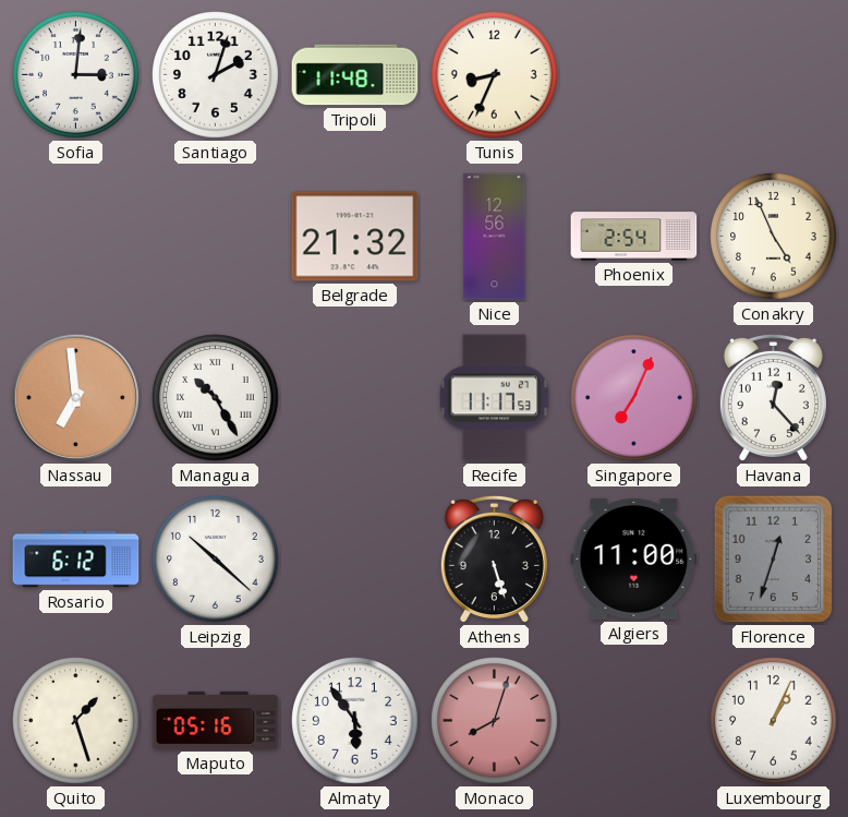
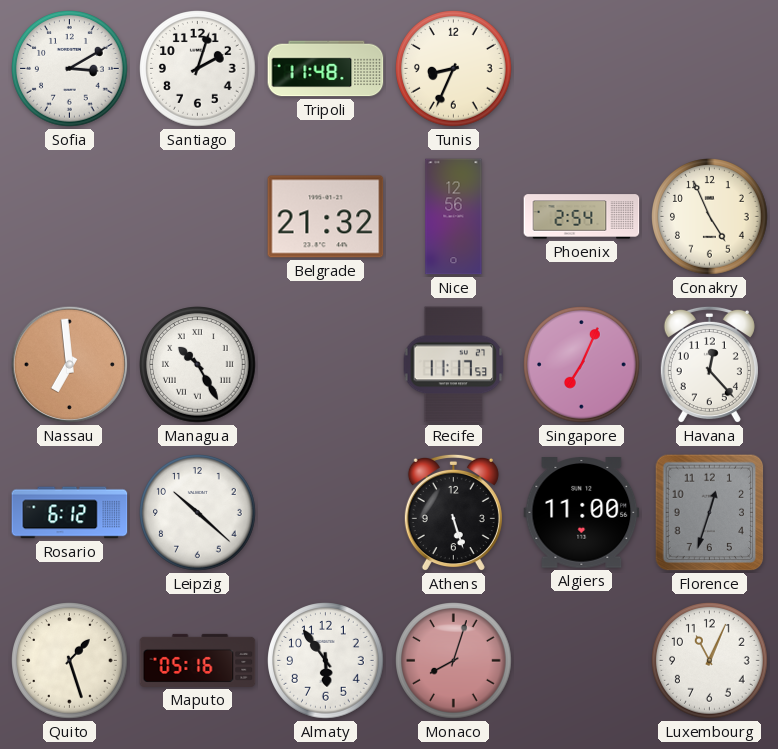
Sofia: 3:01 -> 3:10
Luxembourg: 1:04 -> 11:04
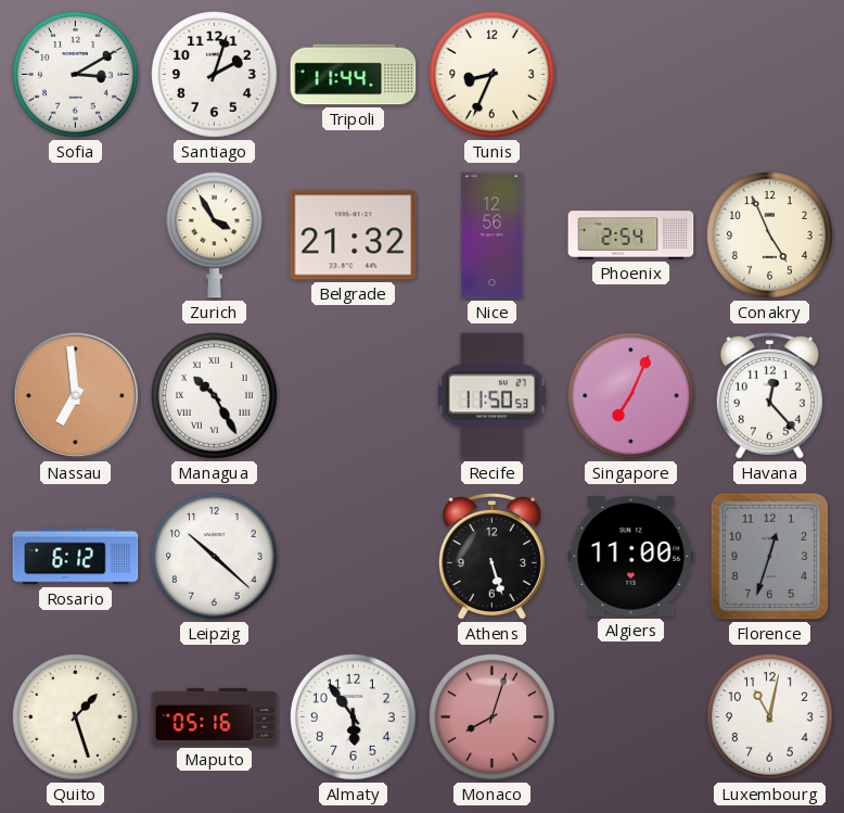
Tripoli: 11:48 -> 11:44
Zurich: none -> 3:55
Recife: 11:17 -> 11:50
Luxembourg: 11:04 -> 11:02
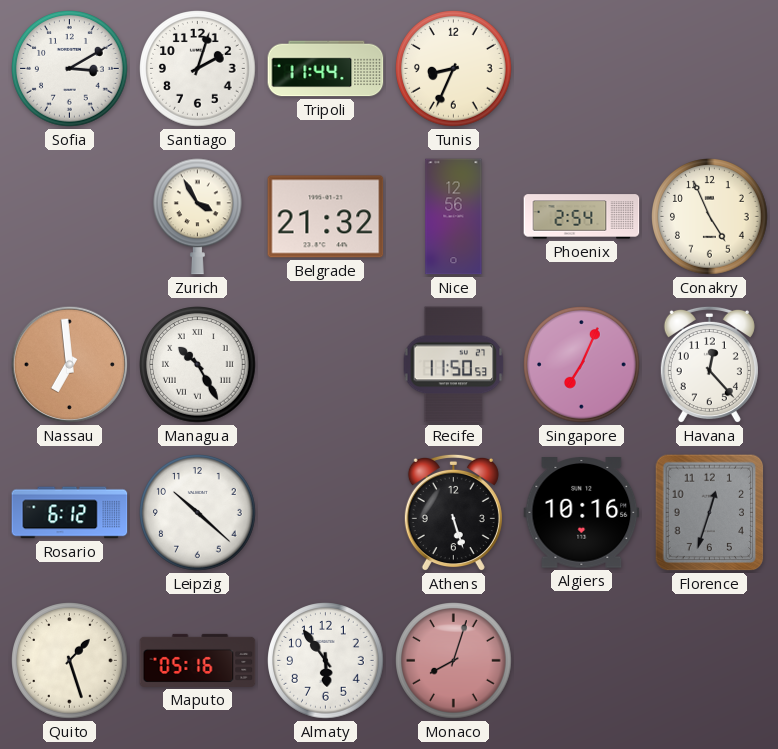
Algiers: 11:00 -> 10:16
Luxembourg: 11:02 -> none
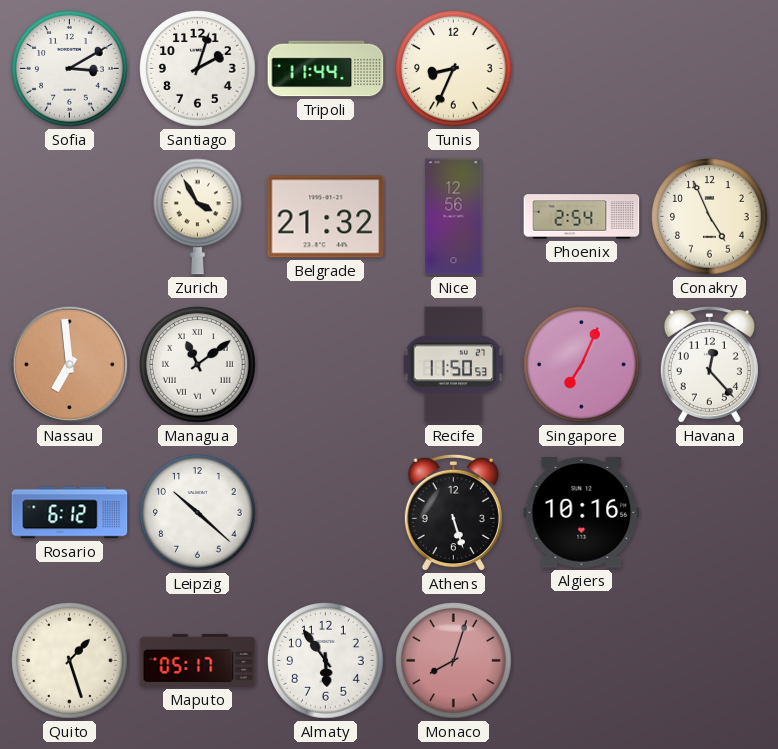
Managua: 10:25 -> 11:09
Florence: 12:33 -> none
Maputo: 05:16 -> 05:17
